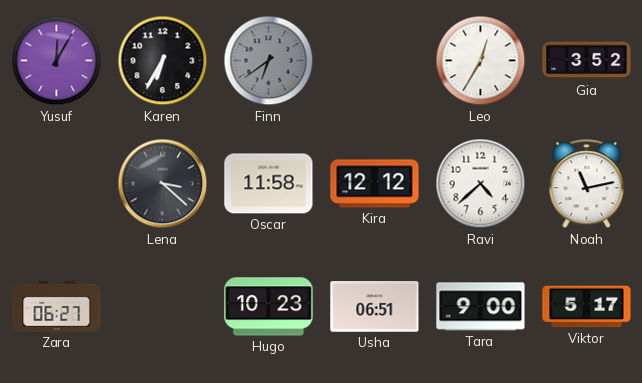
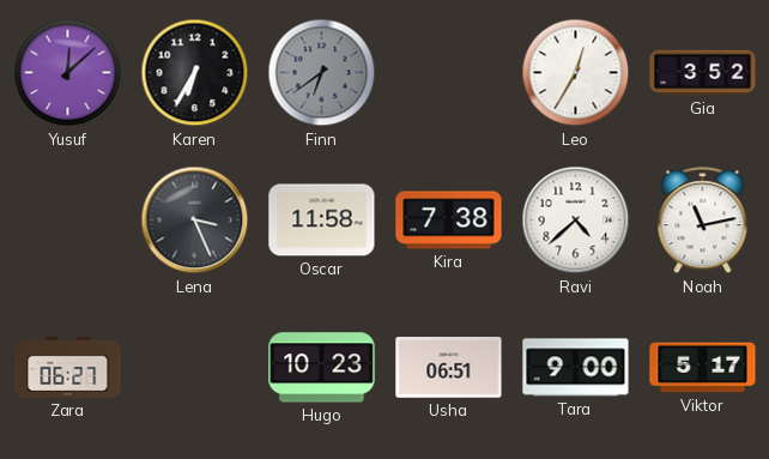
Yusuf: 12:05 -> 12:08
Lena: 3:22 -> 3:26
Kira: 12:12 -> 7:38
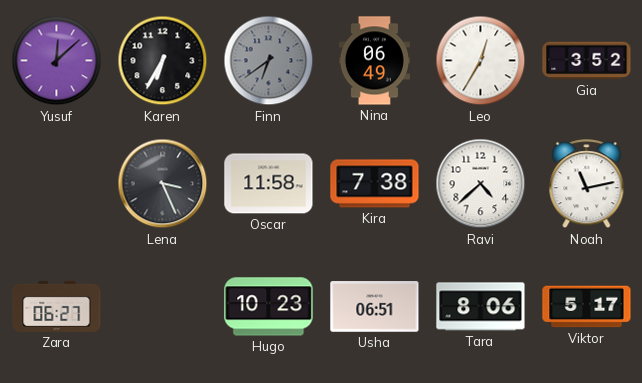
Nina: none -> 06:49
Tara: 9:00 -> 8:06
